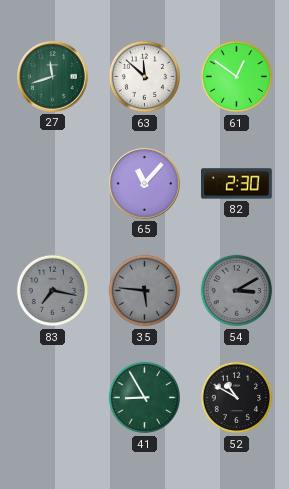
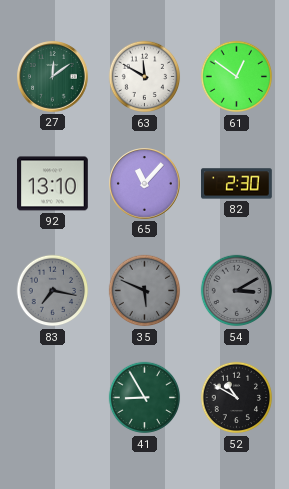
27: 11:42 -> 12:09
63: 11:52 -> 11:50
92: none -> 13:10
35: 5:46 -> 5:49
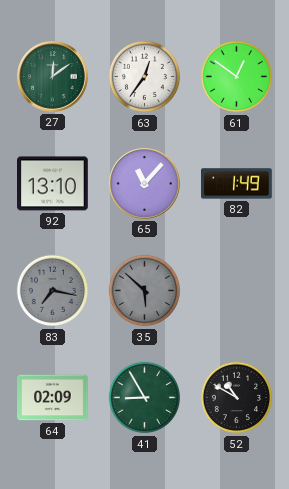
63: 11:50 -> 12:36
82: 2:30 -> 1:49
35: 5:49 -> 5:52
54: 3:10 -> none
64: none -> 02:09
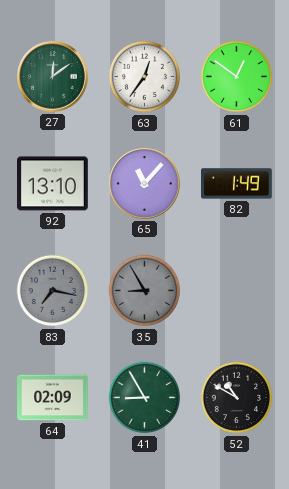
35: 5:52 -> 8:55
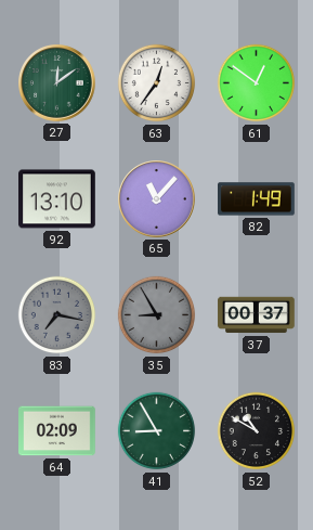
37: none -> 00:37
